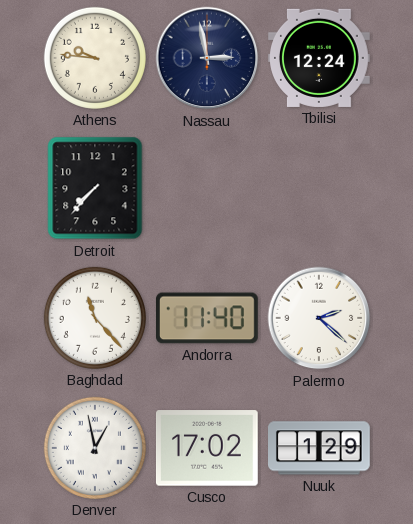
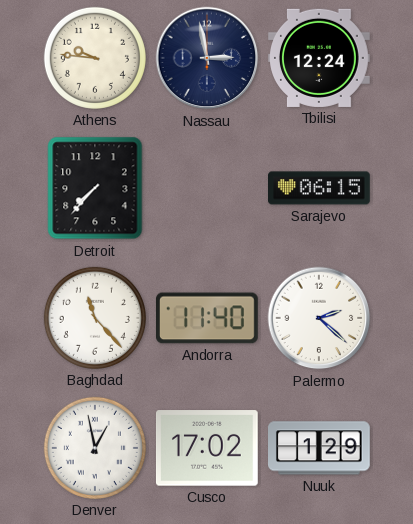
Sarajevo: none -> 06:15
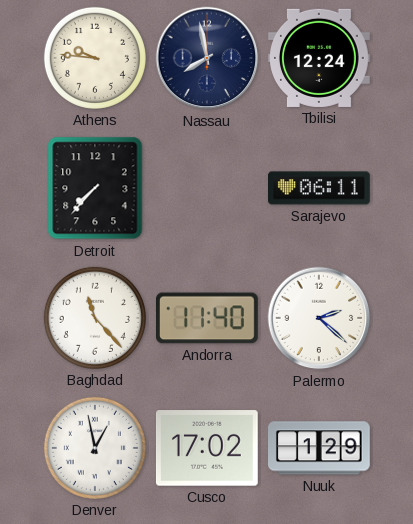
Nassau: 2:58 -> 7:58
Sarajevo: 06:15 -> 06:11
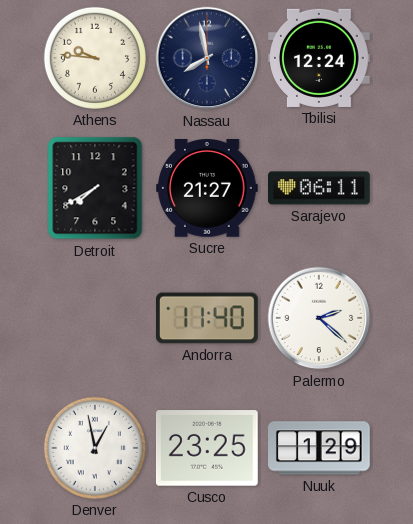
Detroit: 7:37 -> 7:40
Sucre: none -> 21:27
Baghdad: 11:23 -> none
Cusco: 17:02 -> 23:25
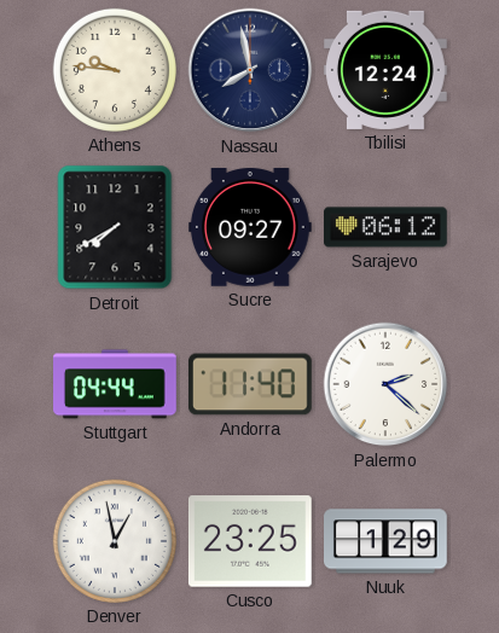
Sucre: 21:27 -> 09:27
Sarajevo: 06:11 -> 06:12
Stuttgart: none -> 04:44
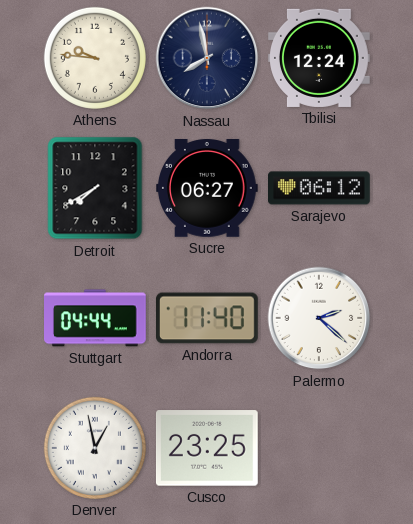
Sucre: 09:27 -> 06:27
Nuuk: 1:29 -> none
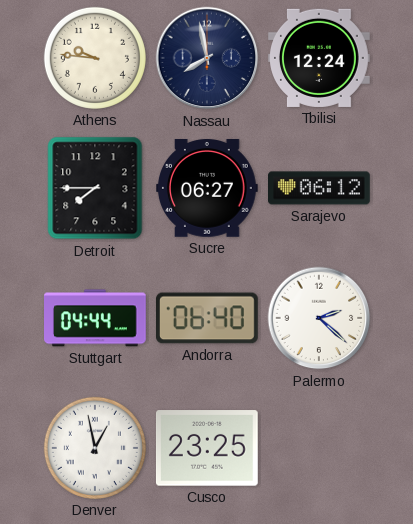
Detroit: 7:40 -> 7:45
Andorra: 11:40 -> 06:40
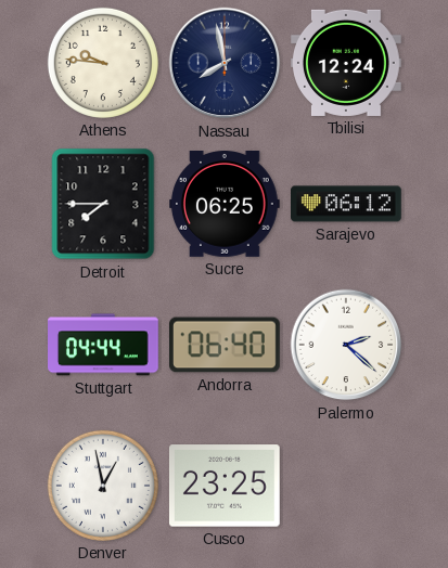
Sucre: 06:27 -> 06:25
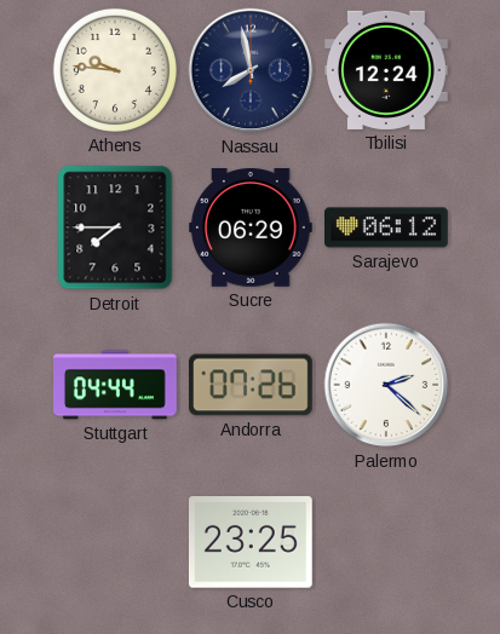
Sucre: 06:25 -> 06:29
Andorra: 06:40 -> 07:26
Denver: 12:58 -> none
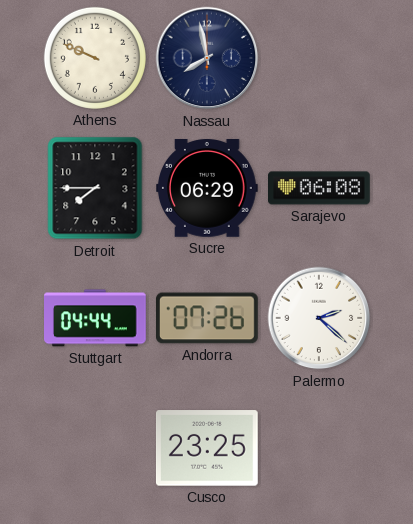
Athens: 9:46 -> 9:49
Tbilisi: 12:24 -> none
Sarajevo: 06:12 -> 06:08
